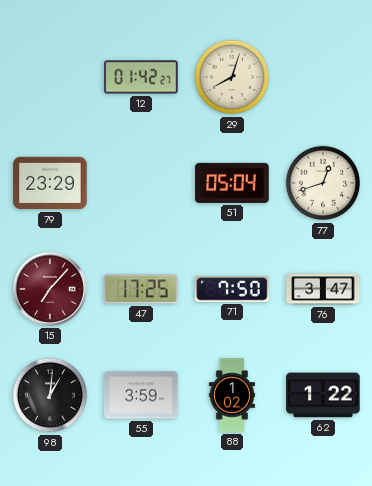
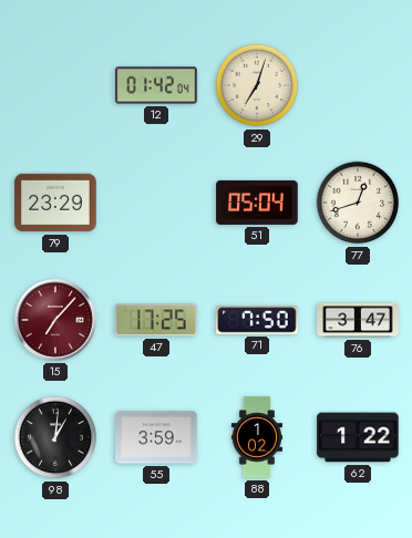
12: 01:42:27 -> 01:42:04
29: 8:03 -> 7:03
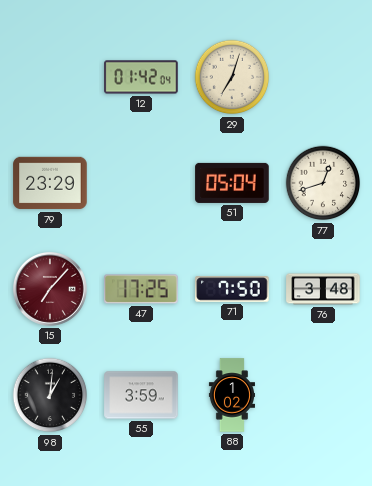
76: 3:47 -> 3:48
62: 1:22 -> none
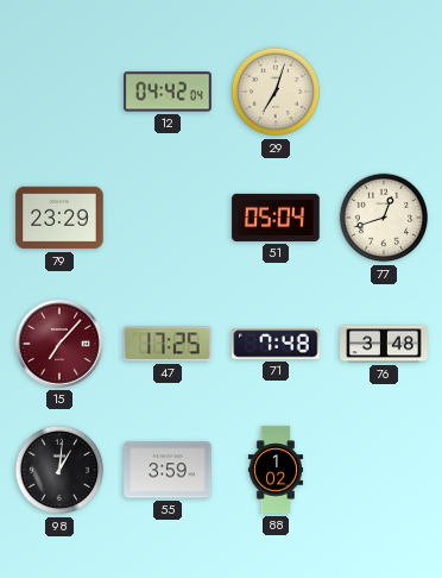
12: 01:42 -> 04:42
71: 7:50 -> 7:48
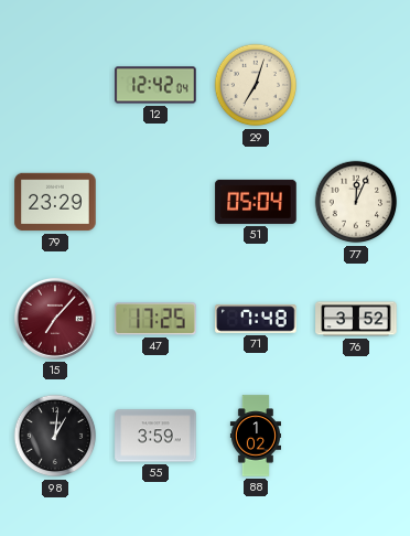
12: 04:42 -> 12:42
77: 12:42 -> 12:04
76: 3:48 -> 3:52
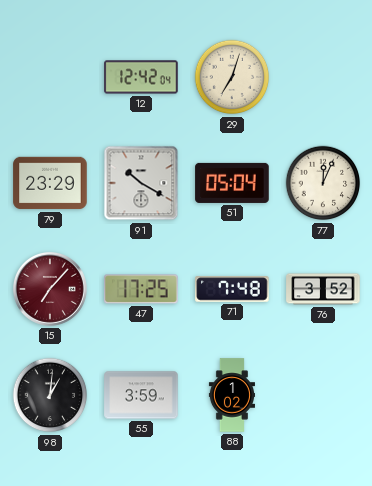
91: none -> 10:20
